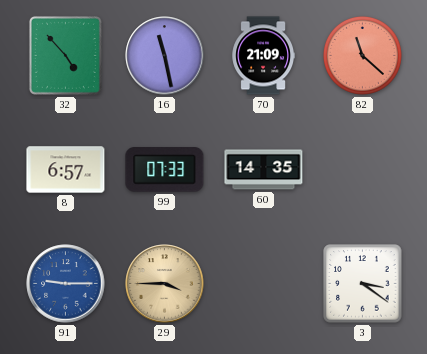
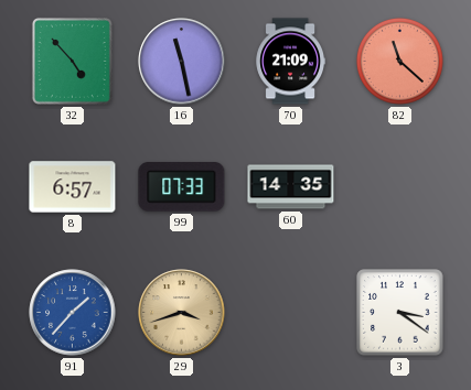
91: 9:15 -> 1:37
29: 3:45 -> 3:42
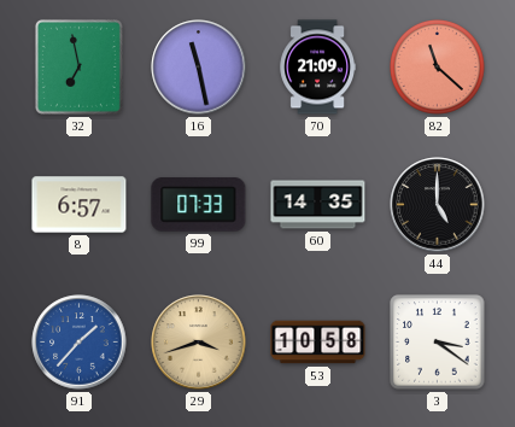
32: 4:53 -> 6:58
44: none -> 5:00
53: none -> 10:58
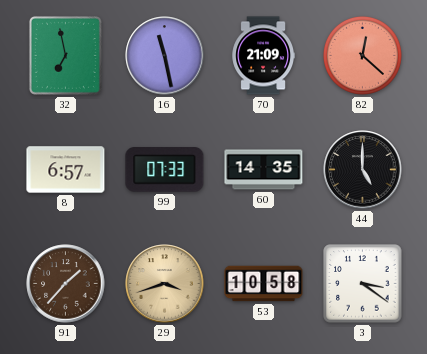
82: 11:22 -> 12:22
91 dial: blue -> brown
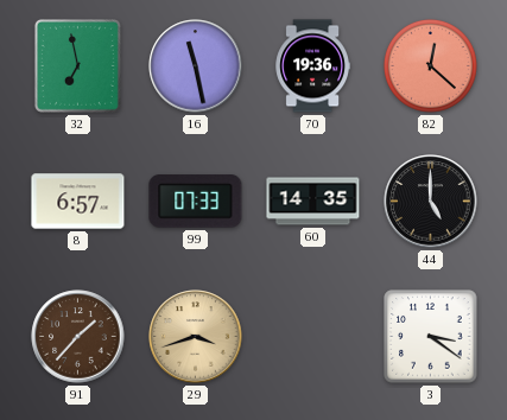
70: 21:09 -> 19:36
53: 10:58 -> none
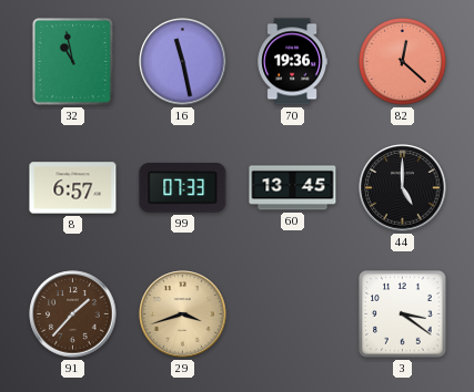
32: 6:58 -> 10:58
60: 14:35 -> 13:45
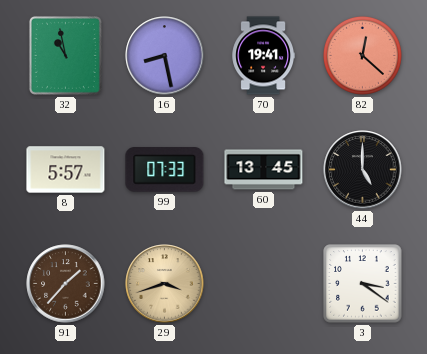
16: 11:28 -> 8:28
70: 19:36 -> 19:41
8: 6:57 -> 5:57
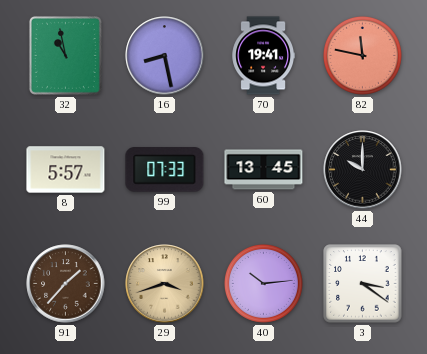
82: 12:22 -> 11:47
44: 5:00 -> 10:00
40: none -> 10:14
